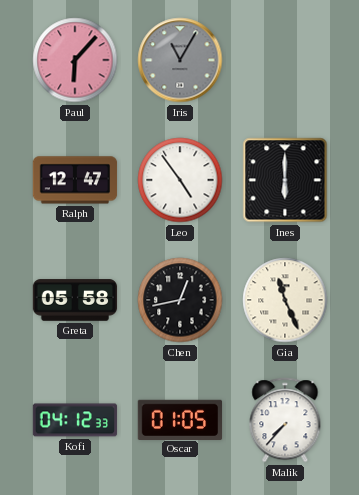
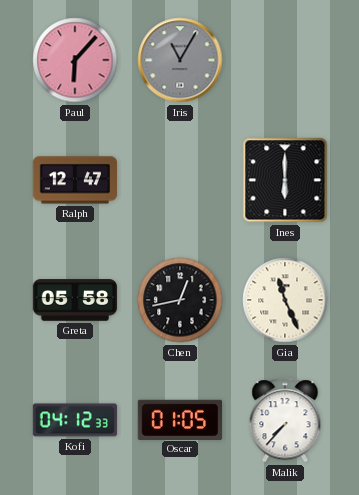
Leo: 4:54 -> none
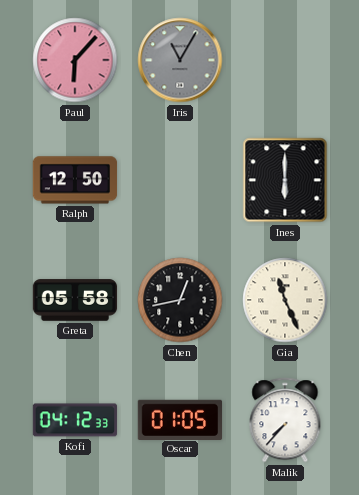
Ralph: 12:47 -> 12:50
